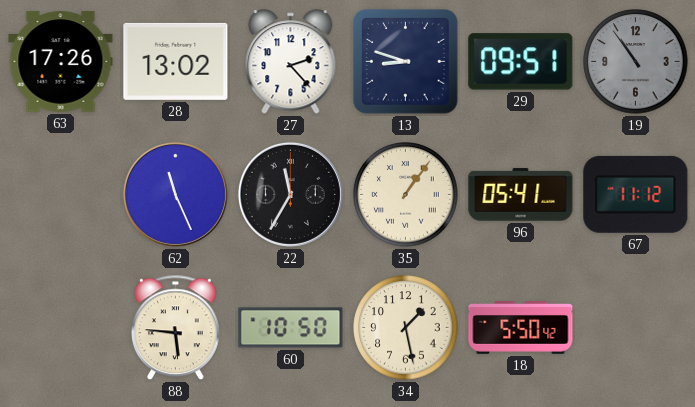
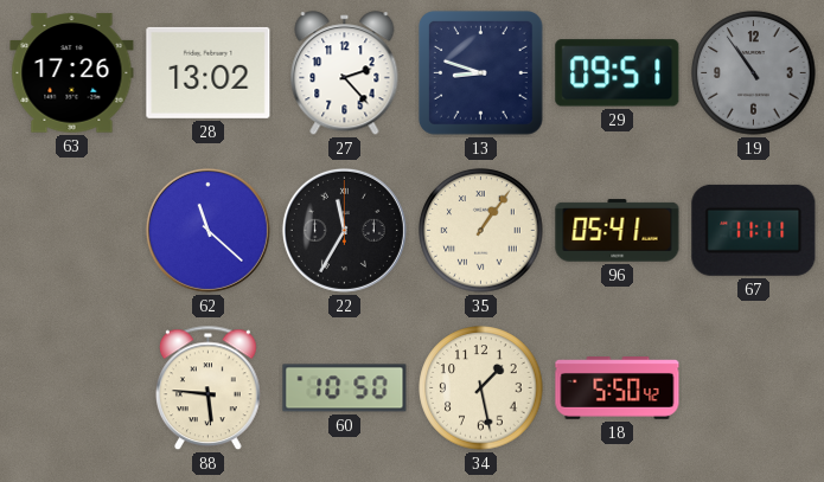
62: 11:26 -> 11:22
67: 11:12 -> 11:11
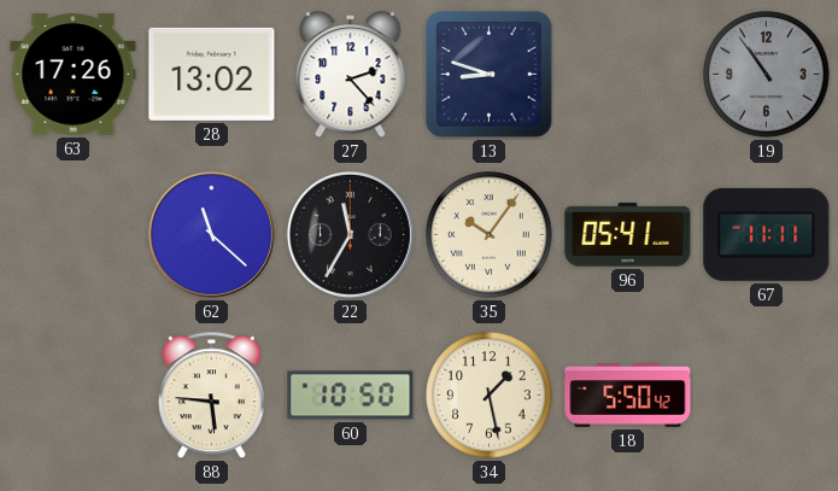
29: 09:51 -> none
35: 1:06 -> 10:06
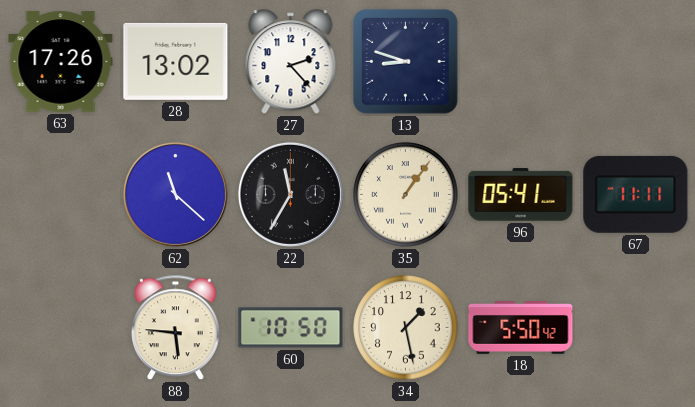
19: 10:54 -> none
35: 10:06 -> 1:06
